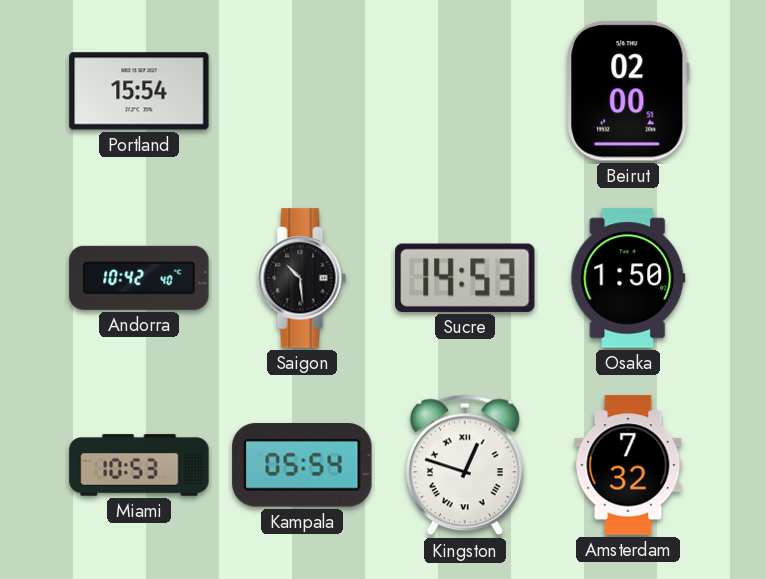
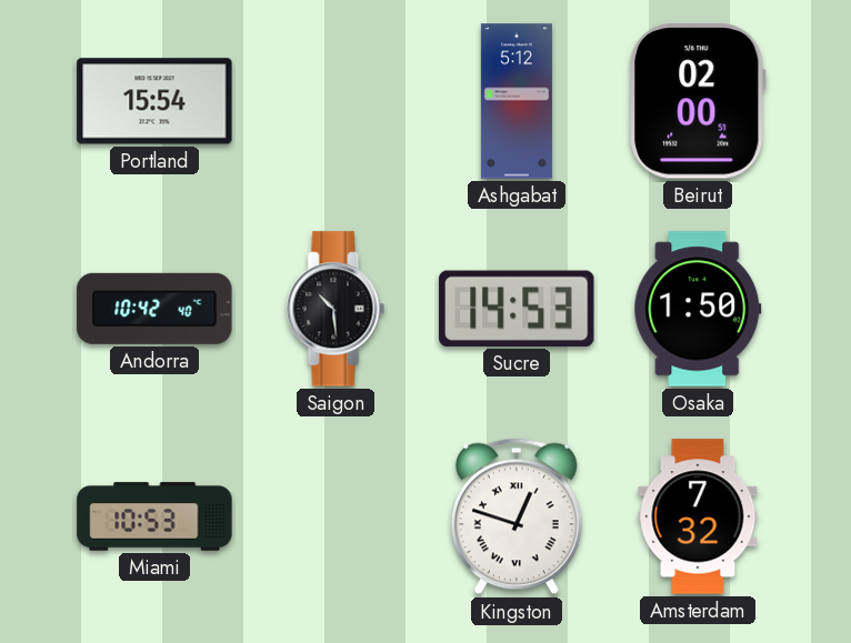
Ashgabat: none -> 5:12
Kampala: 05:54 -> none
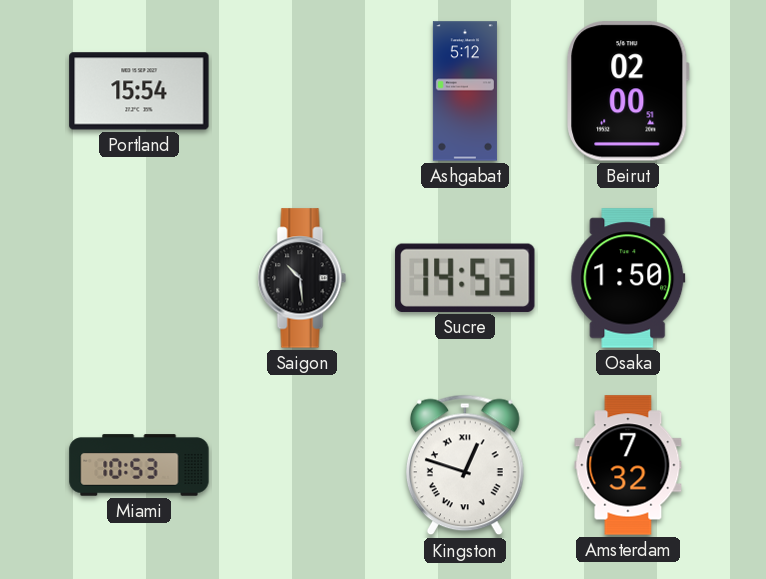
Andorra: 10:42 -> none
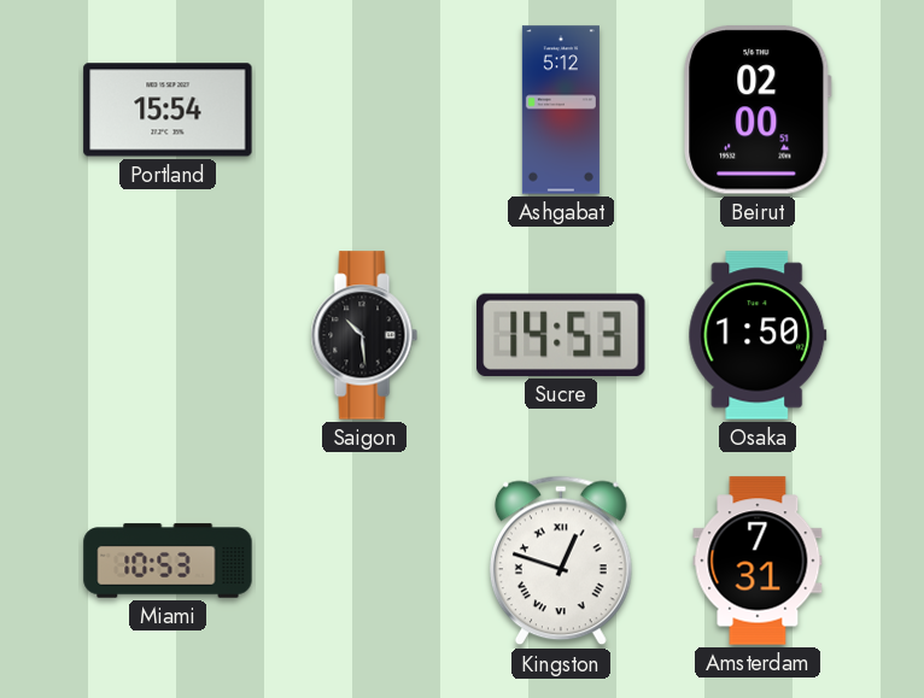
Amsterdam: 7:32 -> 7:31
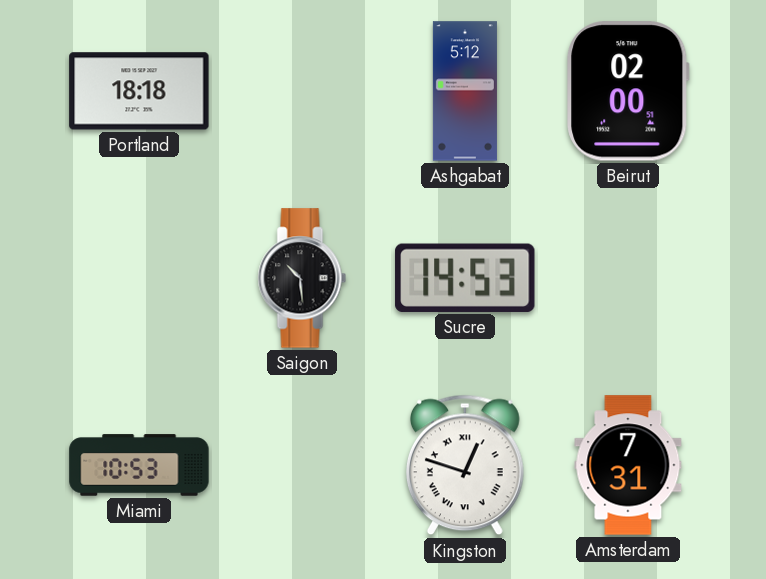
Portland: 15:54 -> 18:18
Osaka: 1:50 -> none
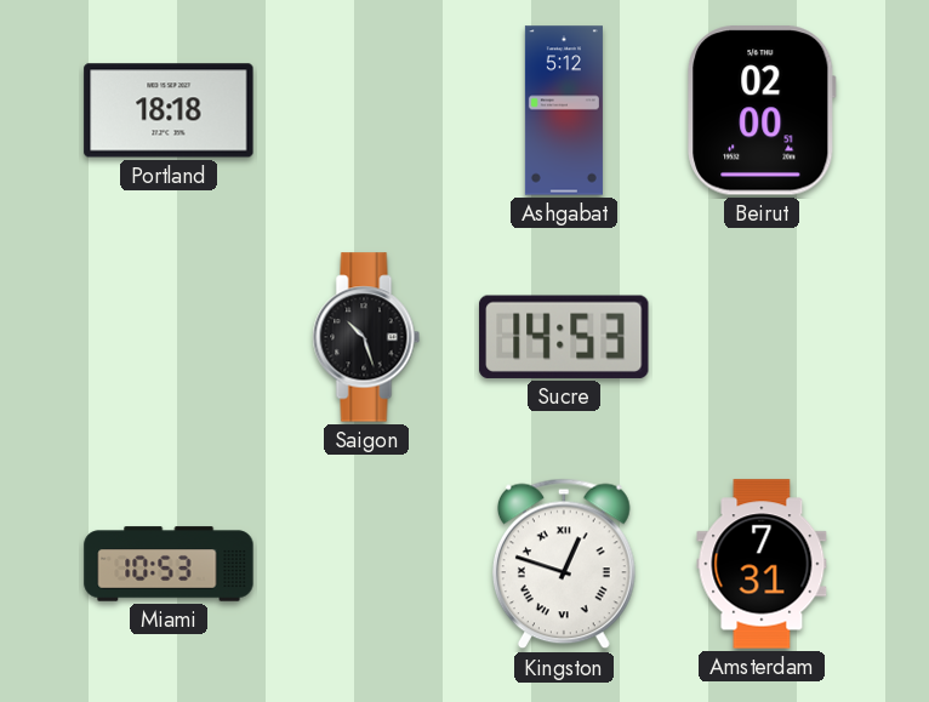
Saigon: 10:29 -> 10:27
